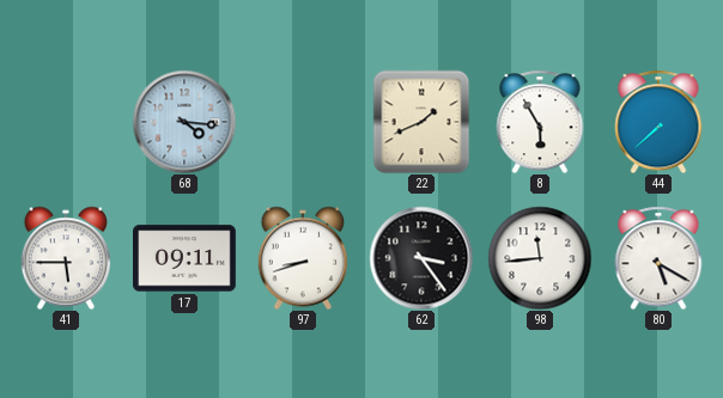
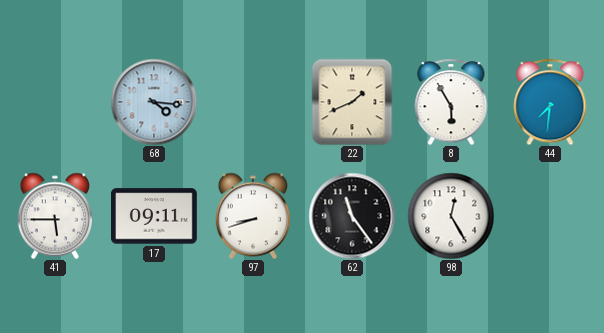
44: 7:38 -> 7:31
62: 3:24 -> 11:24
98: 11:44 -> 12:25
80: 5:20 -> none
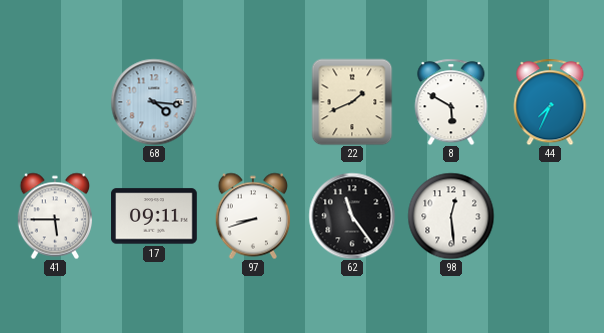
8: 5:55 -> 5:50
44: 7:31 -> 7:34
98: 12:25 -> 12:29
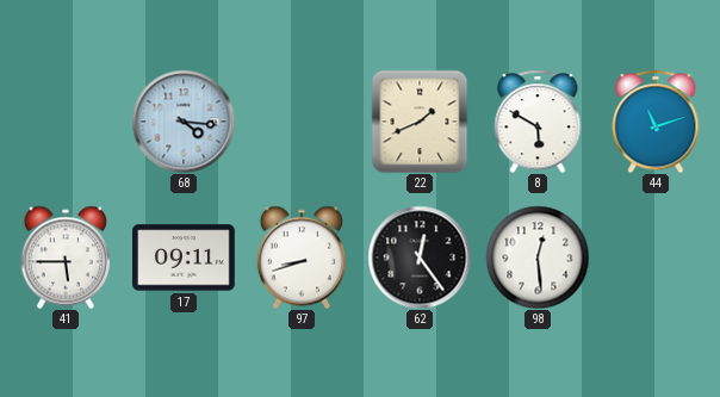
44: 7:34 -> 11:12
62: 11:24 -> 12:24
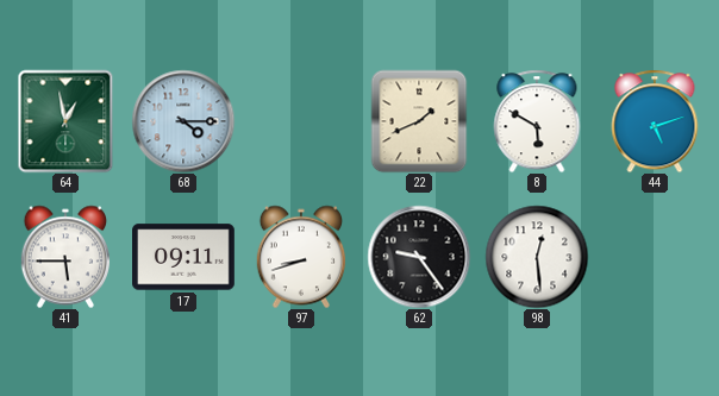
64: none -> 12:58
68: 4:16 -> 4:15
44: 11:12 -> 5:12
62: 12:24 -> 9:24
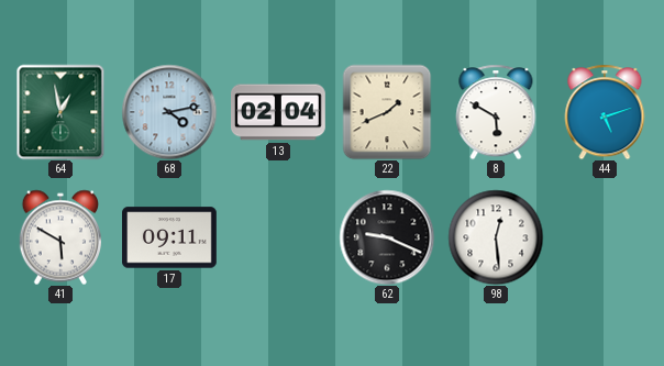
68: 4:15 -> 4:13
13: none -> 02:04
41: 5:45 -> 5:50
97: 8:42 -> none
62: 9:24 -> 9:19
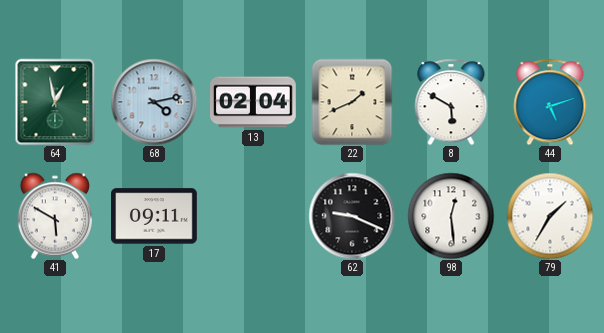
79: none -> 1:35
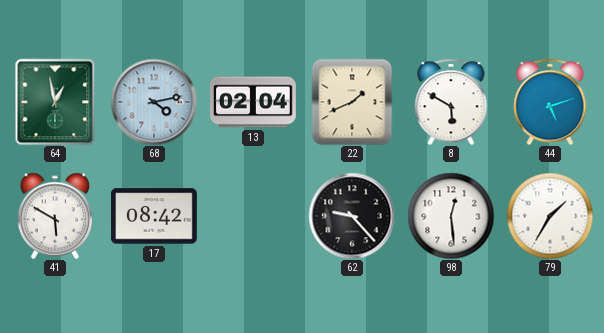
17: 09:11 -> 08:42
62: 9:19 -> 9:23
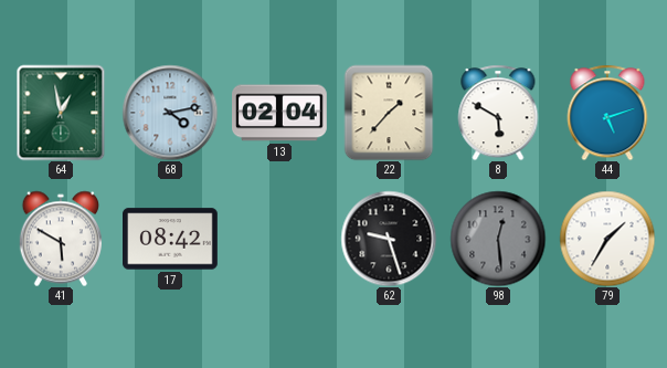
22: 1:41 -> 1:37
62: 9:23 -> 9:27
98 dial: white -> grey
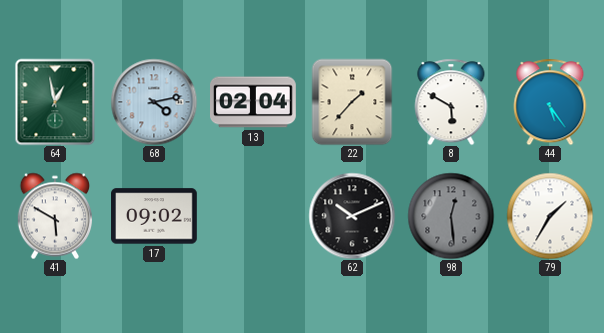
44: 5:12 -> 5:24
17: 08:42 -> 09:02
62: 9:27 -> 10:11
